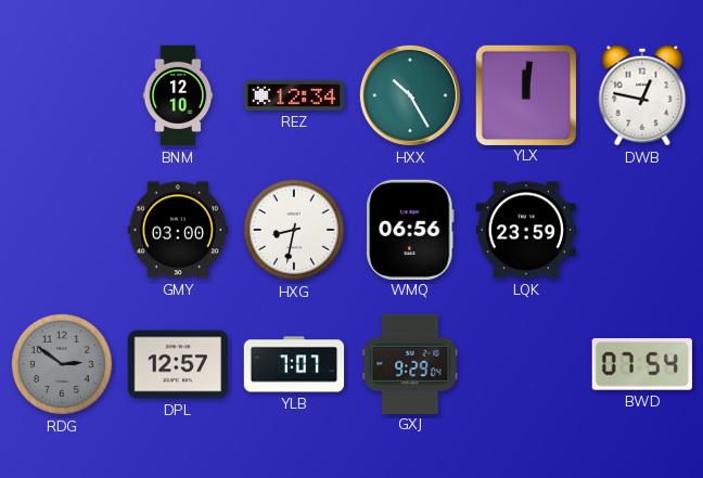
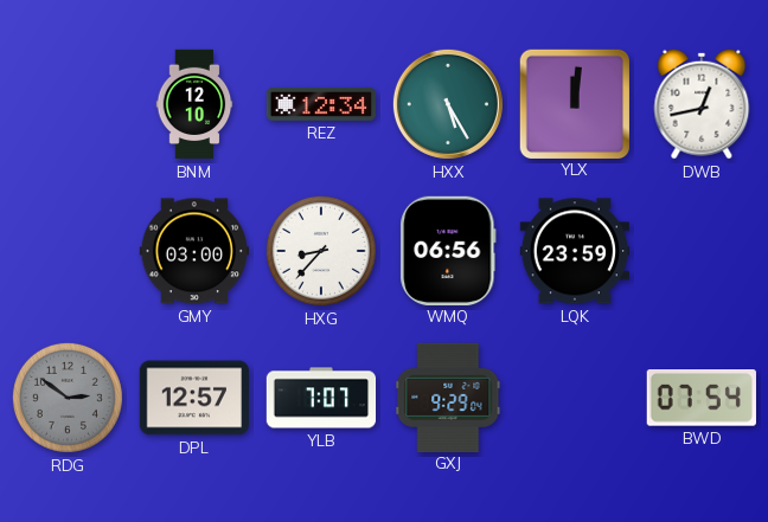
HXX: 10:25 -> 5:25
DWB: 12:47 -> 12:43
HXG: 8:32 -> 8:37
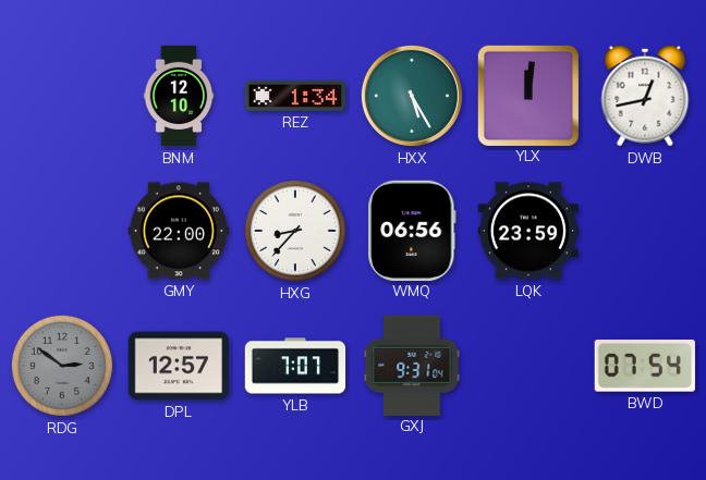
REZ: 12:34 -> 1:34
GMY: 03:00 -> 22:00
GXJ: 9:29 -> 9:31
